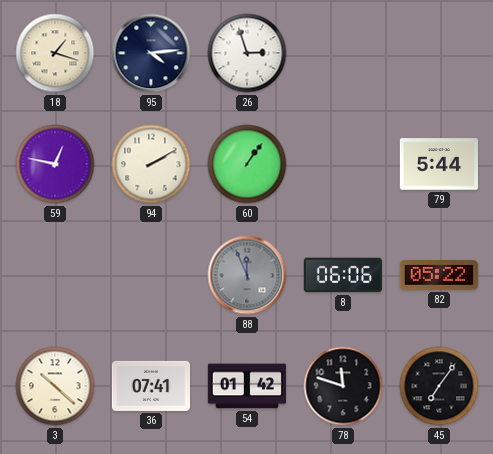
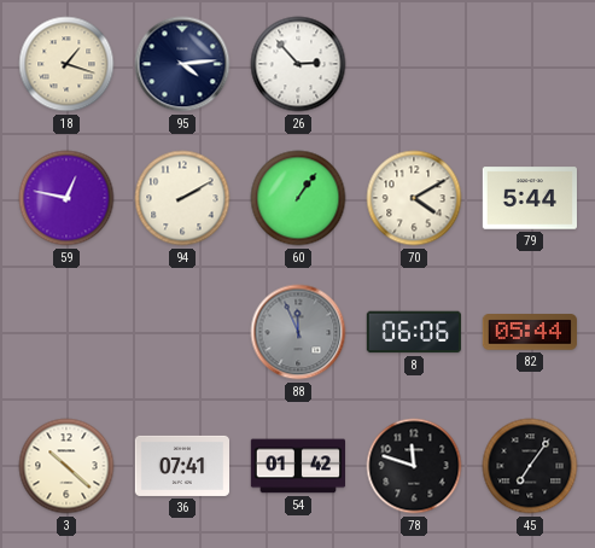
26: 2:57 -> 2:53
70: none -> 4:10
82: 05:22 -> 05:44
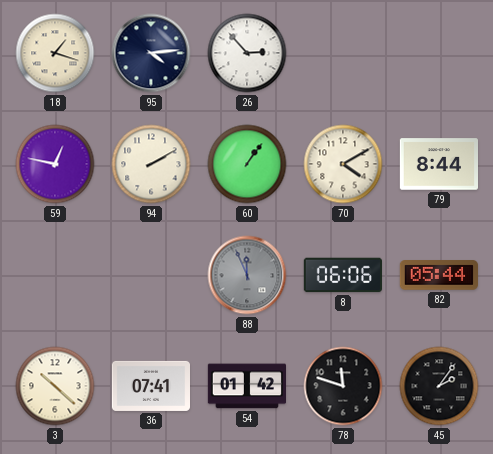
79: 5:44 -> 8:44
45: 7:06 -> 2:06
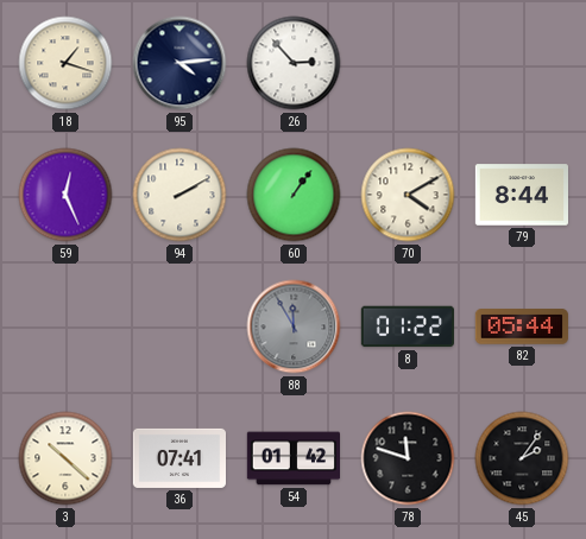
59: 12:47 -> 12:26
88: 11:56 -> 11:55
8: 06:06 -> 01:22
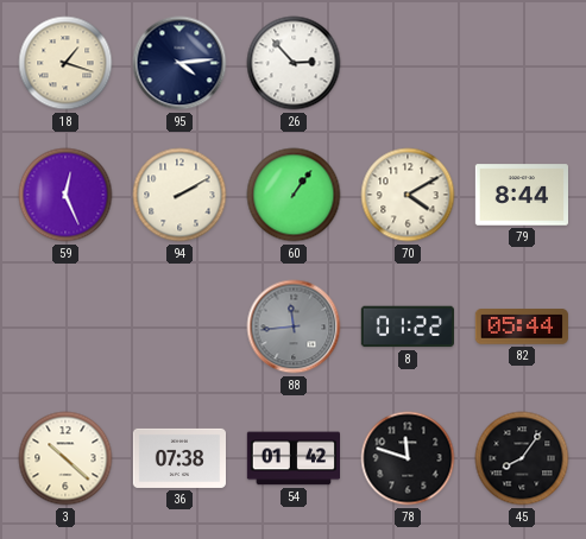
88: 11:55 -> 11:44
36: 07:41 -> 07:38
45: 2:06 -> 8:06
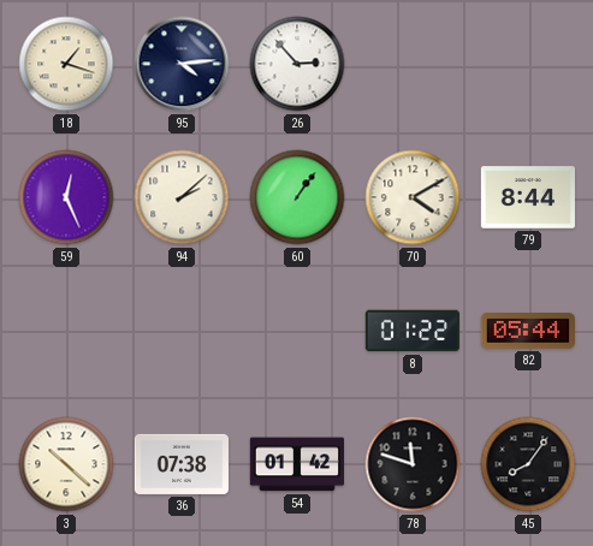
94: 2:10 -> 2:08
88: 11:44 -> none
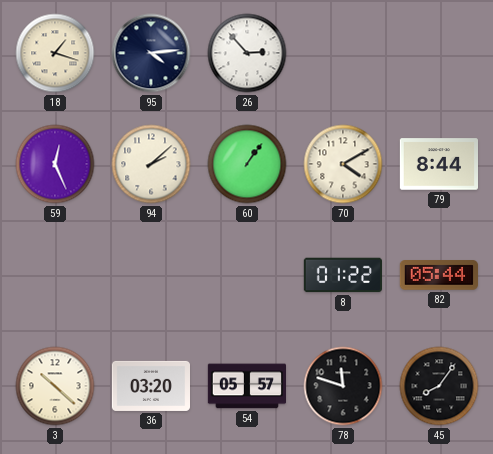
36: 07:38 -> 03:20
54: 01:42 -> 05:57
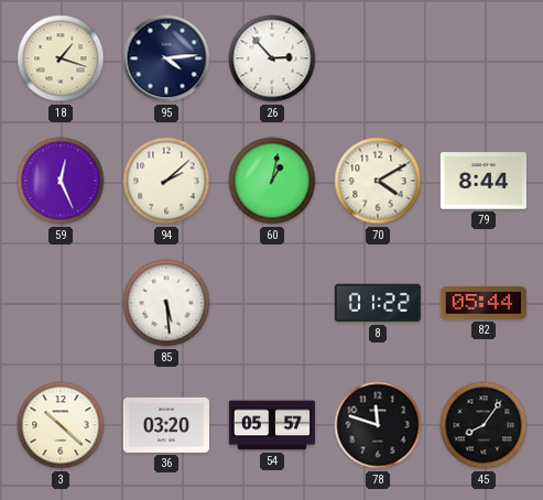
60: 1:06 -> 1:02
85: none -> 5:29
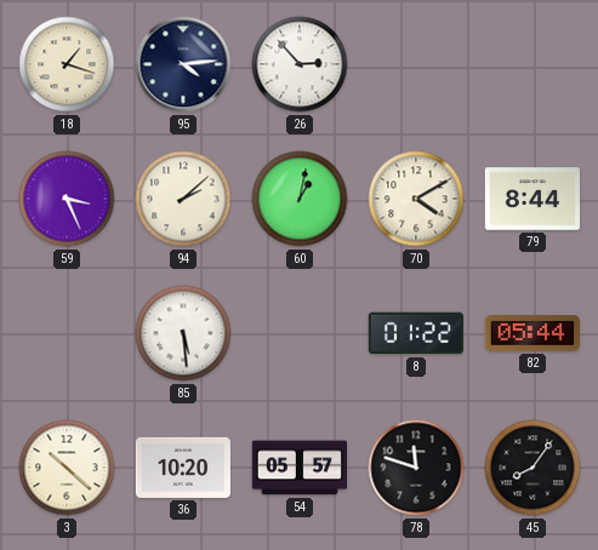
59: 12:26 -> 3:26
36: 03:20 -> 10:20
